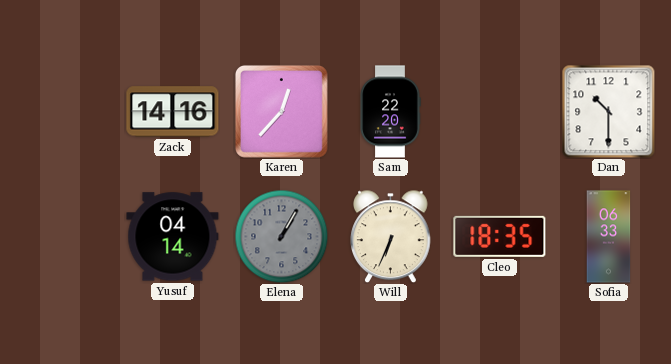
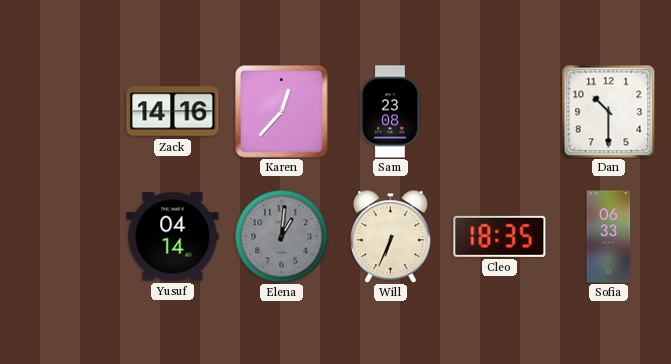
Sam: 22:20 -> 23:08
Elena: 1:05 -> 1:01
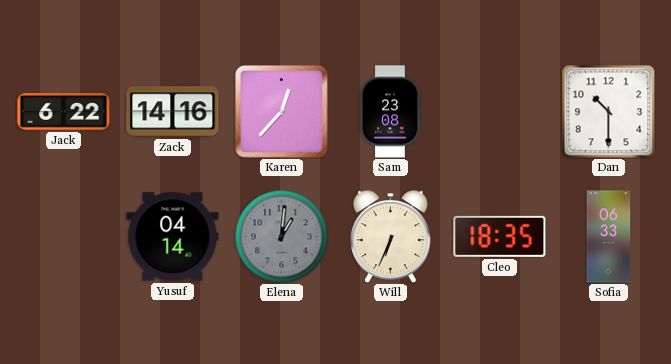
Jack: none -> 6:22
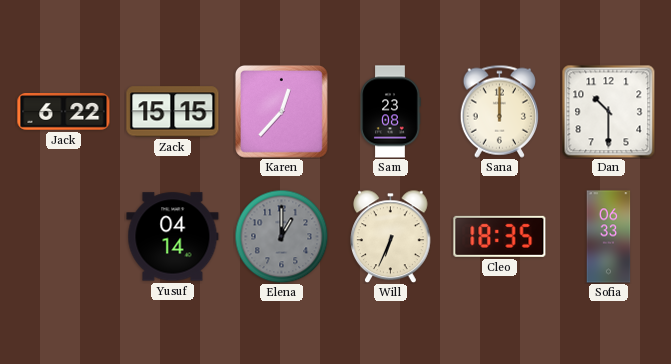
Zack: 14:16 -> 15:15
Sana: none -> 12:00
Elena: 1:01 -> 1:00
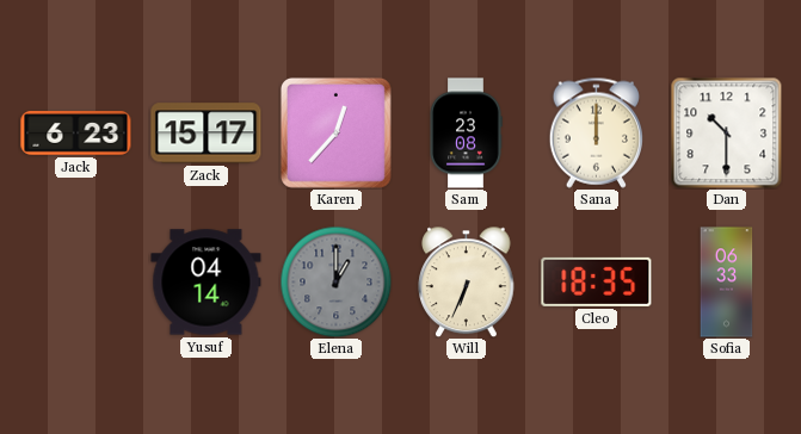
Jack: 6:22 -> 6:23
Zack: 15:15 -> 15:17
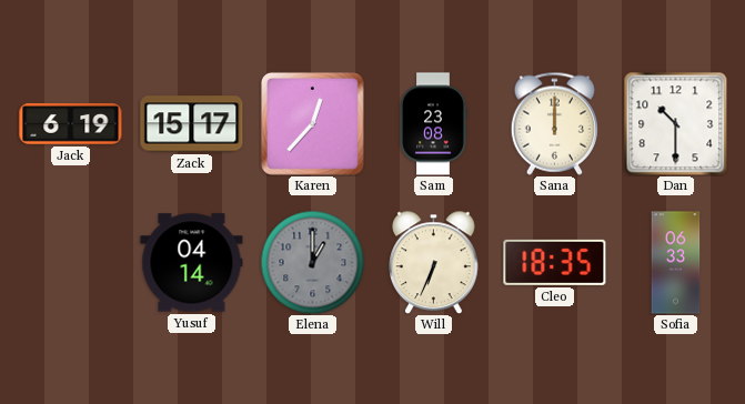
Jack: 6:23 -> 6:19
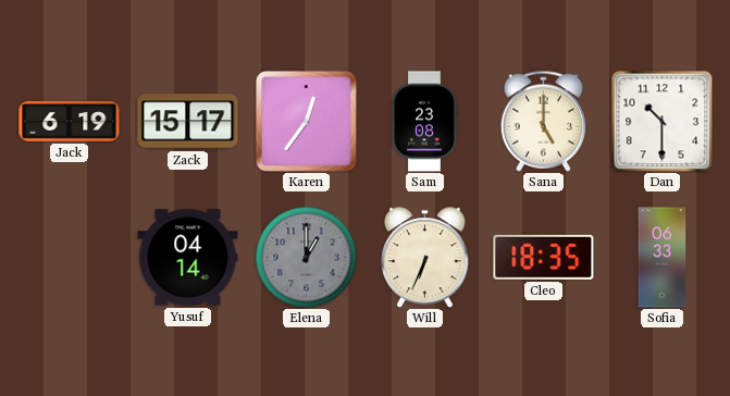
Karen: 12:37 -> 12:36
Sana: 12:00 -> 5:00
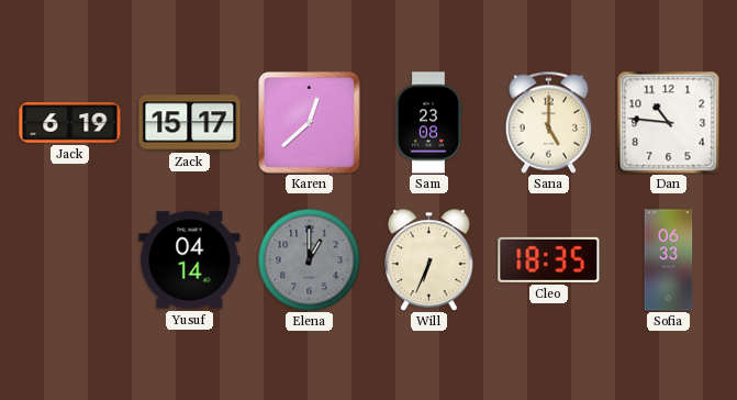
Karen: 12:36 -> 12:38
Dan: 10:30 -> 10:46
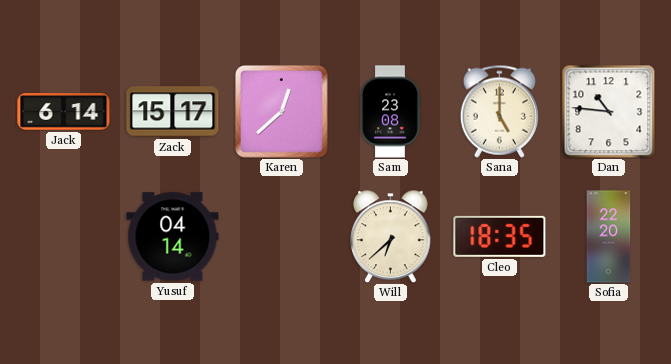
Jack: 6:19 -> 6:14
Elena: 1:00 -> none
Will: 6:34 -> 6:38
Sofia: 06:33 -> 22:20
